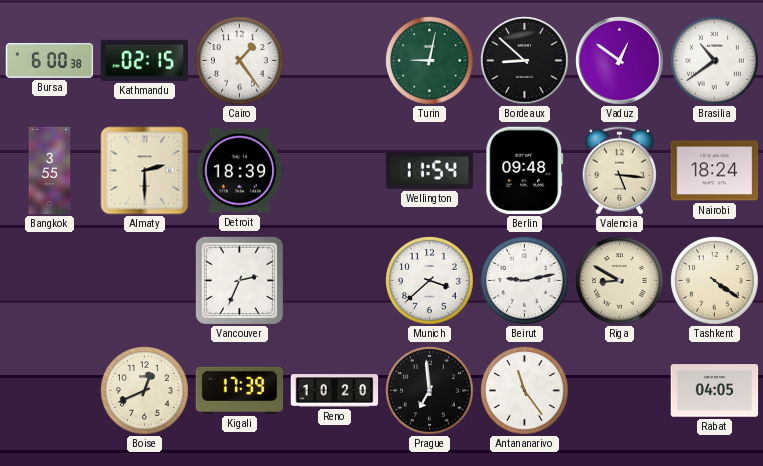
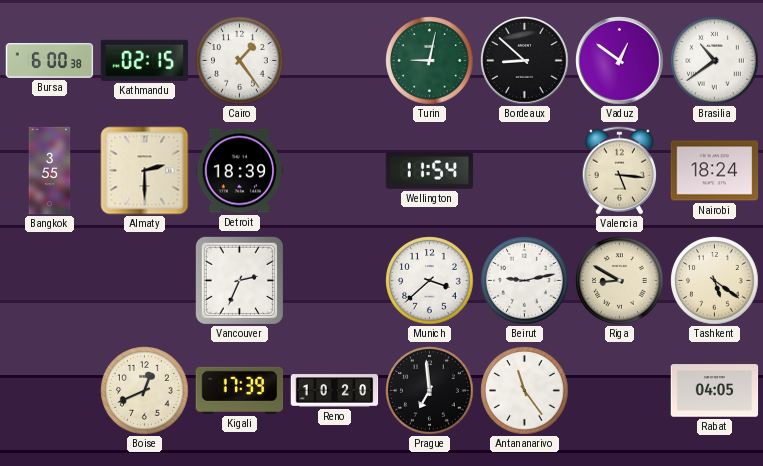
Berlin: 09:48 -> none
Tashkent: 4:21 -> 5:21
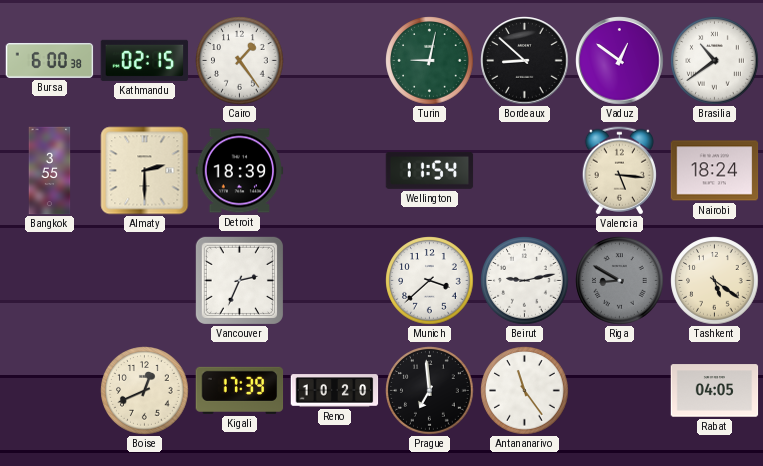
Riga dial: cream -> grey
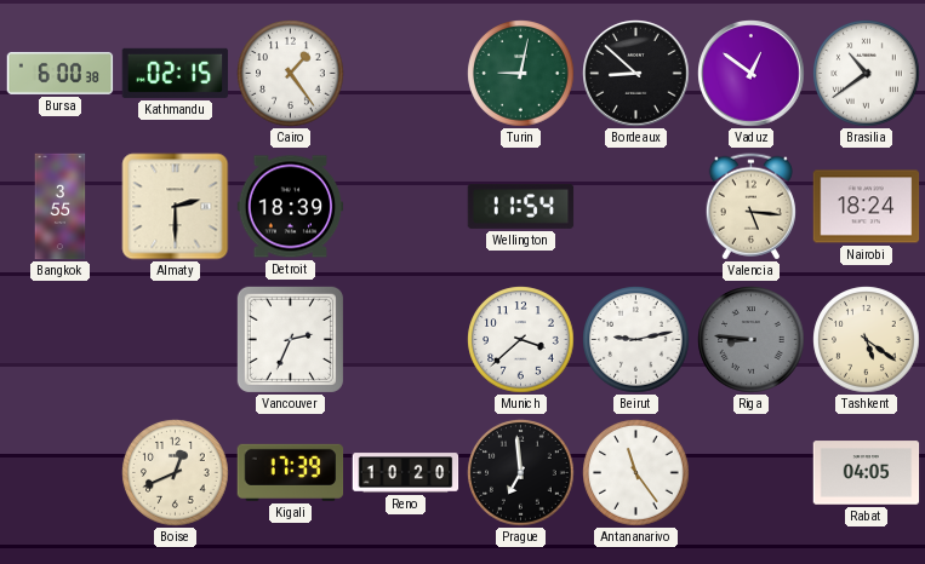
Riga: 8:50 -> 8:46
